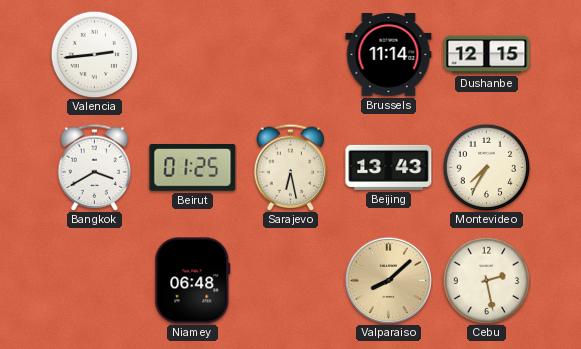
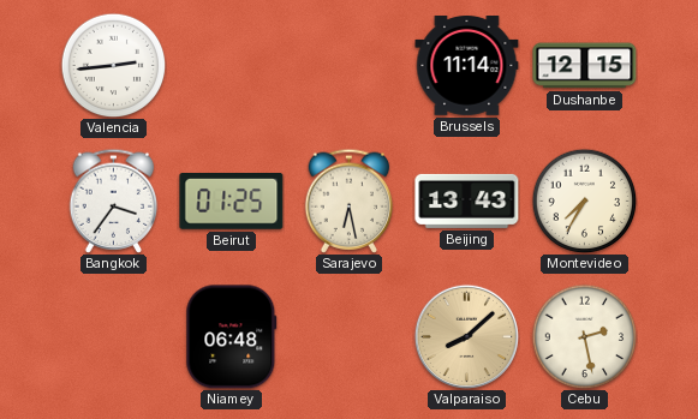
Bangkok: 3:40 -> 3:36
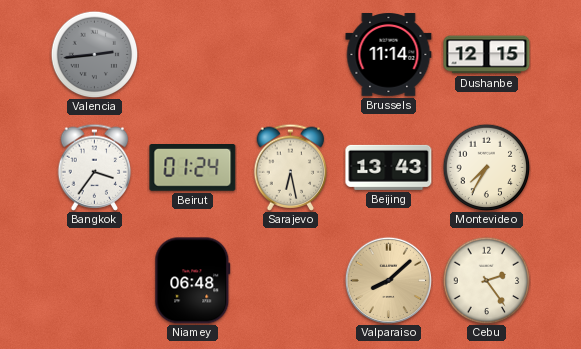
Valencia dial: white -> grey
Beirut: 01:25 -> 01:24
Cebu: 2:28 -> 2:24
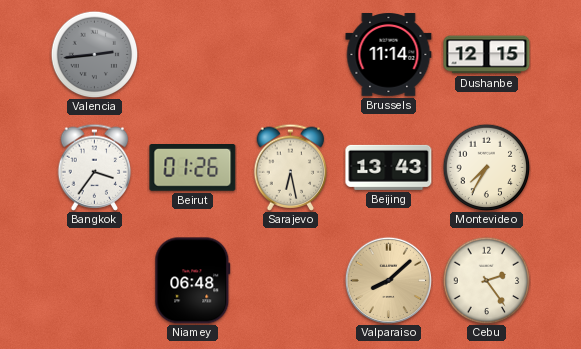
Beirut: 01:24 -> 01:26
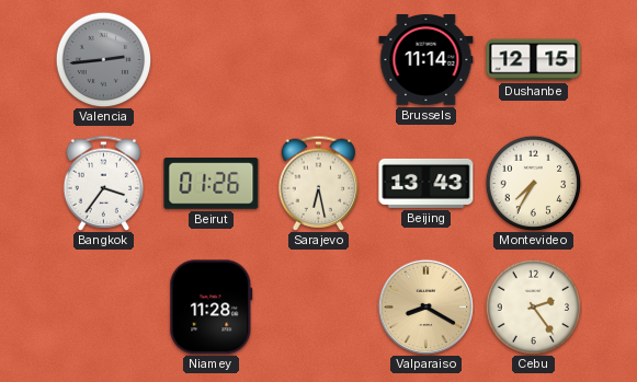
Niamey: 06:48 -> 11:28
Valparaiso: 8:08 -> 8:20
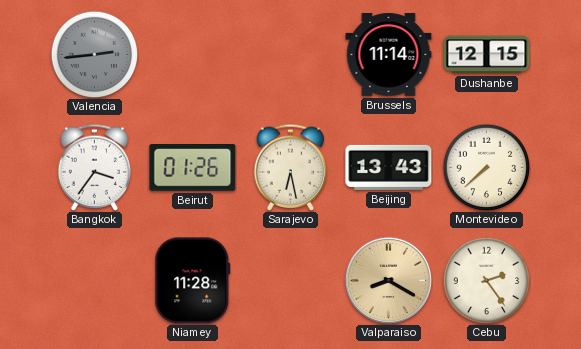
Montevideo: 7:35 -> 7:38
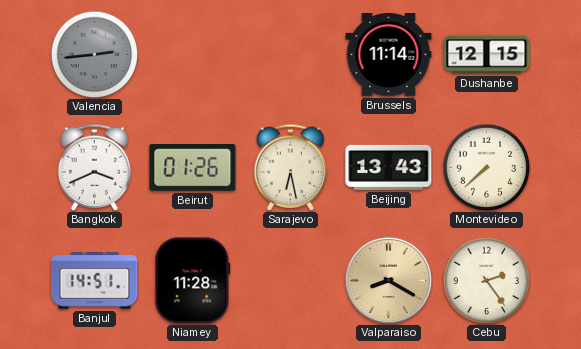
Bangkok: 3:36 -> 3:41
Banjul: none -> 14:51
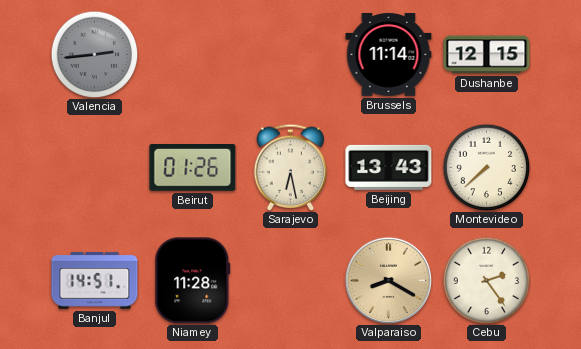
Bangkok: 3:41 -> none
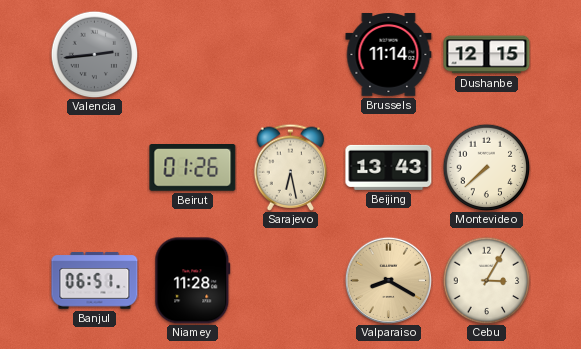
Banjul: 14:51 -> 06:51
Cebu: 2:24 -> 3:05
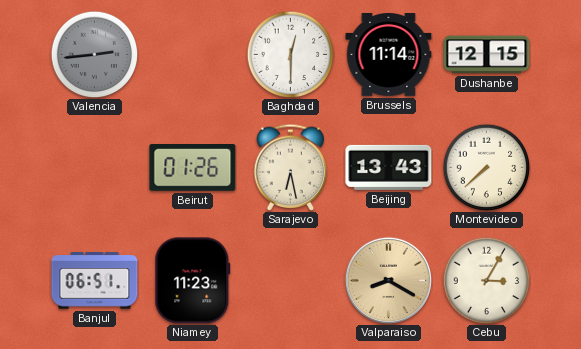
Baghdad: none -> 12:30
Niamey: 11:28 -> 11:23
